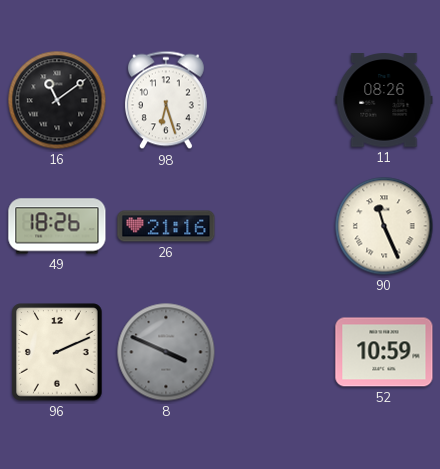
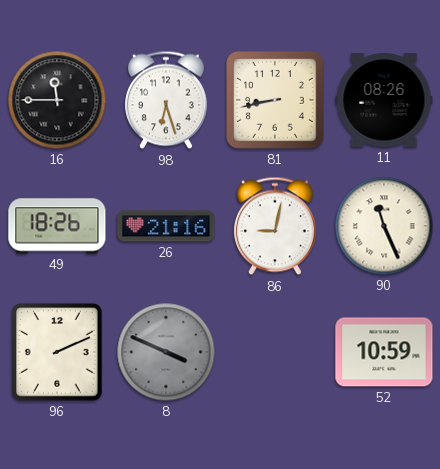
16: 11:09 -> 11:45
81: none -> 8:43
86: none -> 9:02
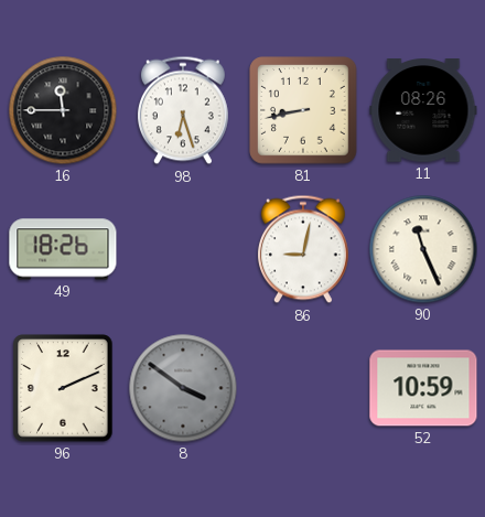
26: 21:16 -> none
8: 3:49 -> 3:51
